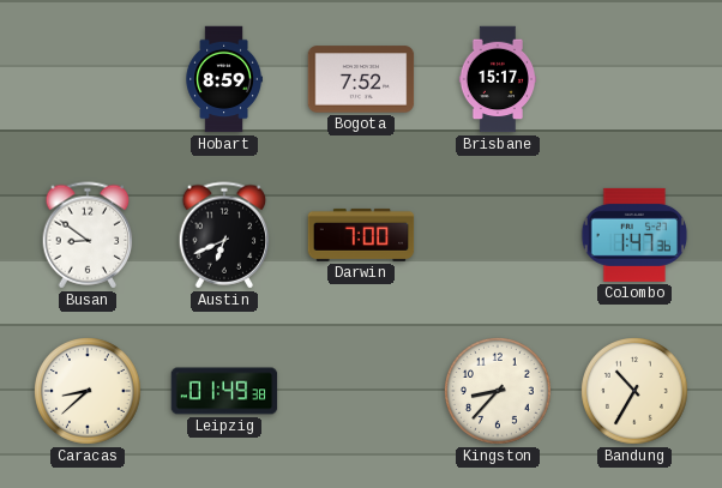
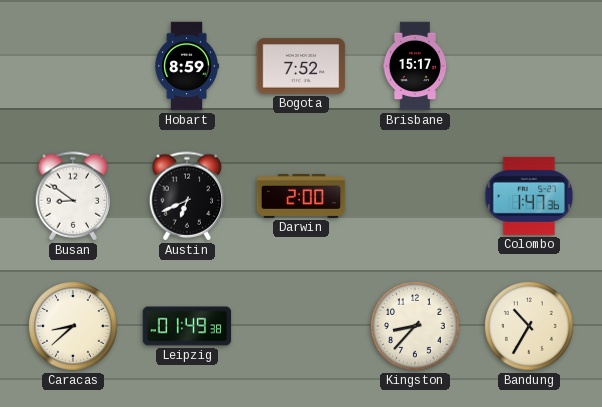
Darwin: 7:00 -> 2:00
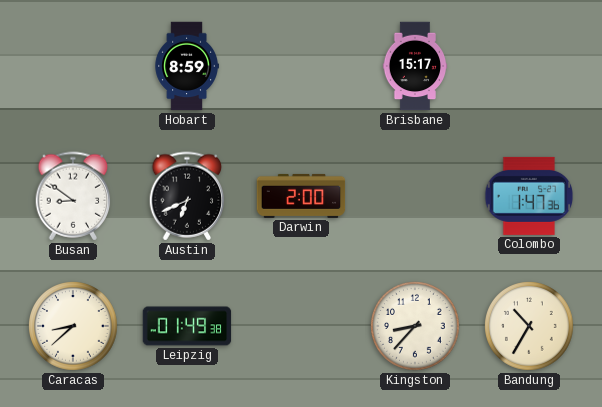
Bogota: 7:52 -> none
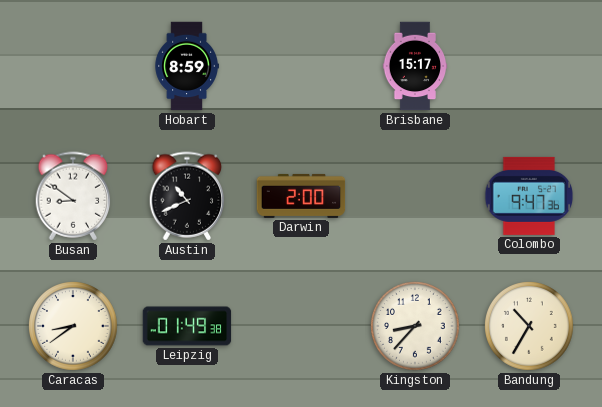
Austin: 6:41 -> 10:41
Colombo: 1:47 -> 9:47
Caracas: 8:38 -> 8:39
